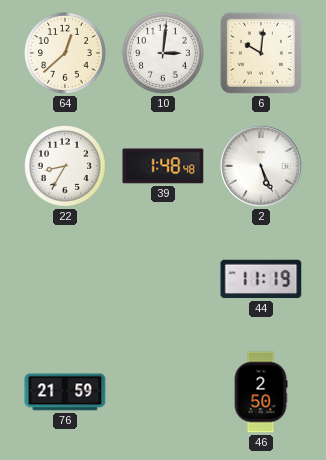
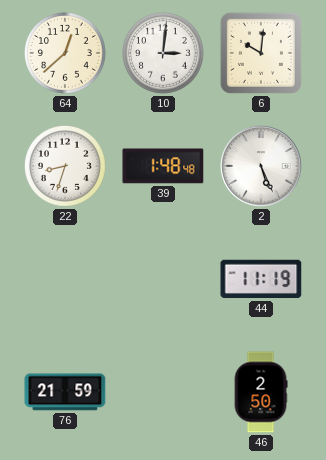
22: 8:35 -> 8:33
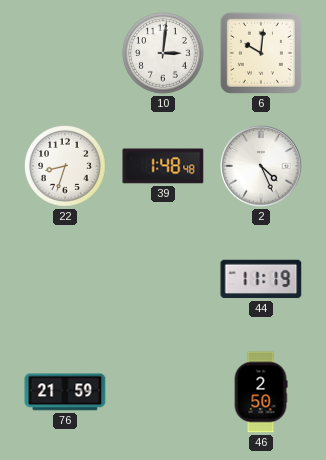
64: 12:38 -> none
2: 5:26 -> 4:26
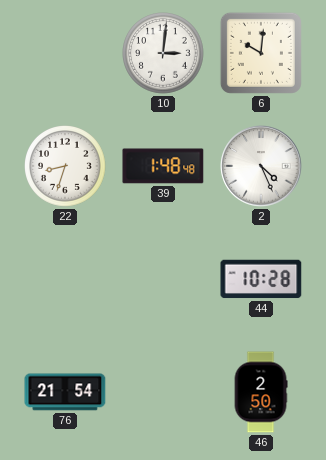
44: 11:19 -> 10:28
76: 21:59 -> 21:54
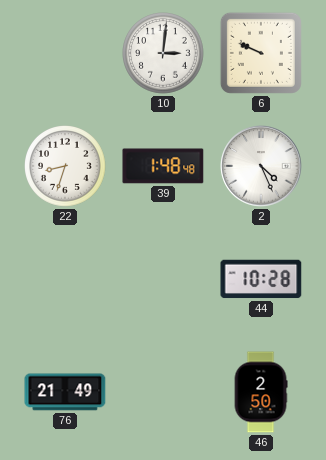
6: 10:01 -> 9:49
76: 21:54 -> 21:49
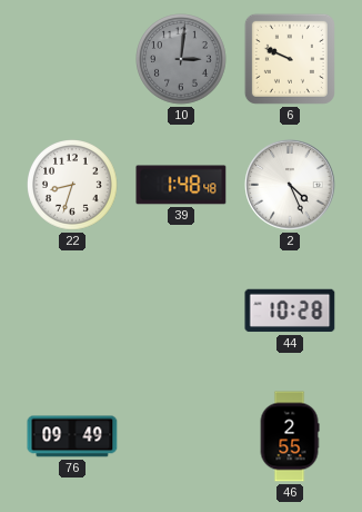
10 dial: white -> grey
76: 21:49 -> 09:49
46: 2:50 -> 2:55
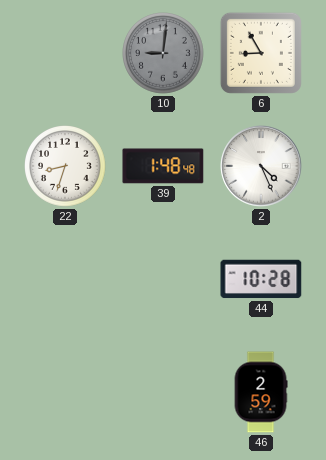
10: 3:01 -> 9:01
6: 9:49 -> 8:55
76: 09:49 -> none
46: 2:55 -> 2:59
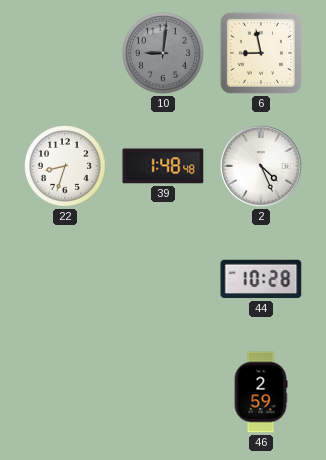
6: 8:55 -> 8:58
